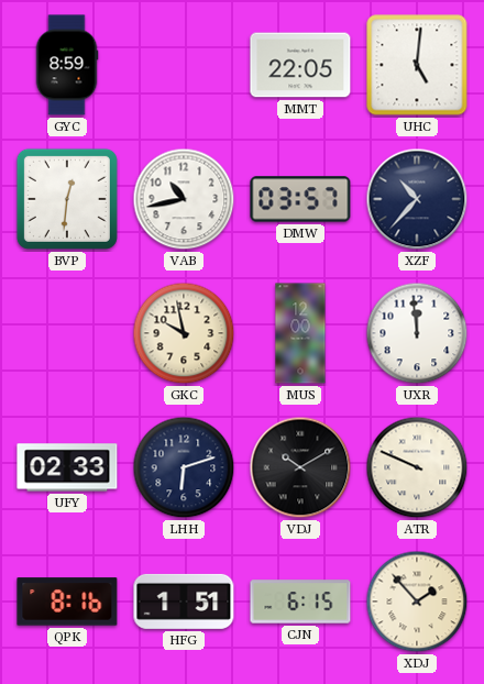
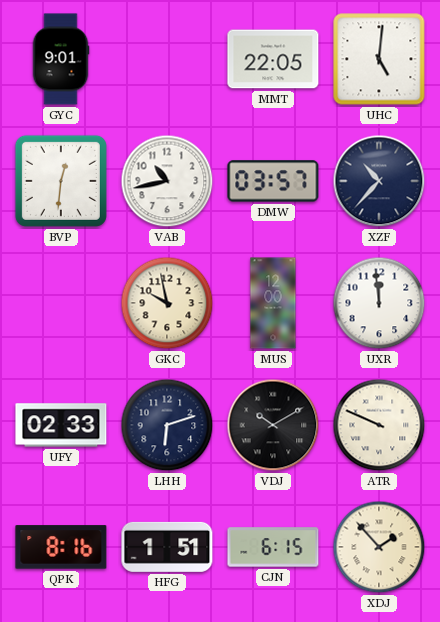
GYC: 8:59 -> 9:01
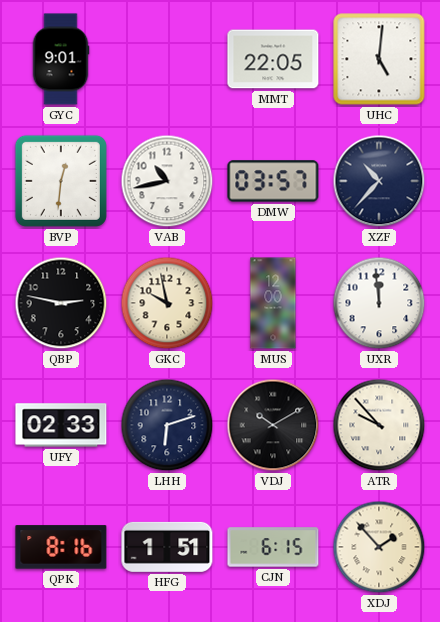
QBP: none -> 2:47
ATR: 9:49 -> 9:53
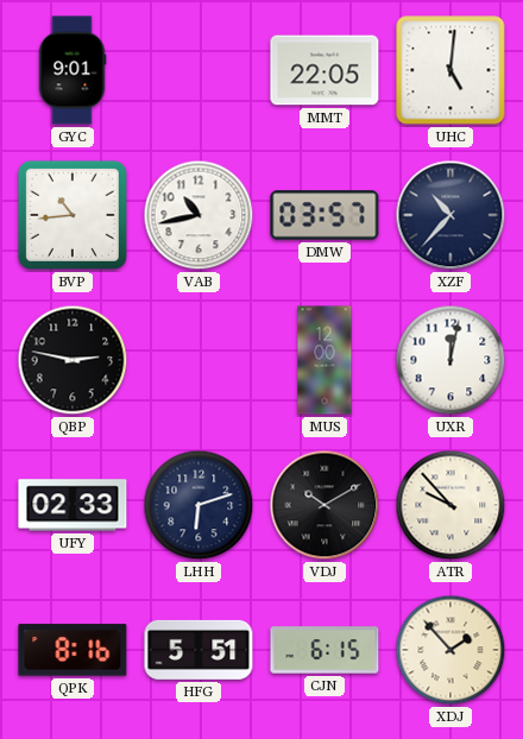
BVP: 12:31 -> 10:44
GKC: 9:58 -> none
UXR: 11:59 -> 12:02
HFG: 1:51 -> 5:51
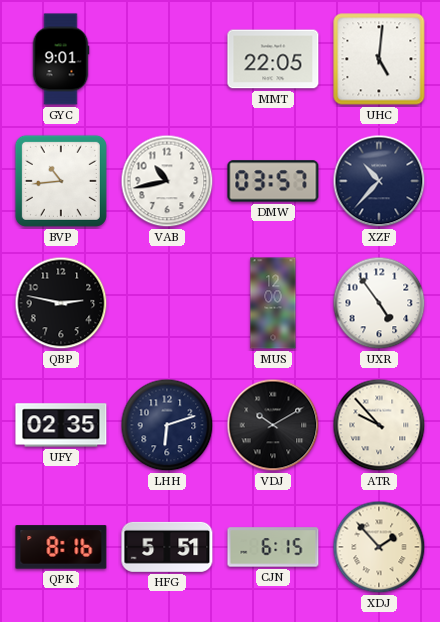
UXR: 12:02 -> 4:54
UFY: 02:33 -> 02:35
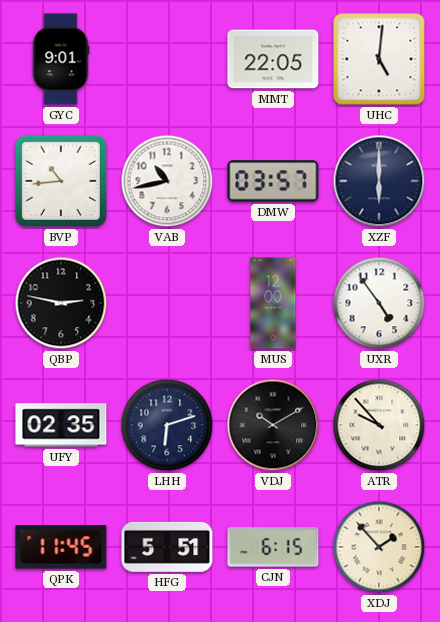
XZF: 10:37 -> 6:00
QPK: 8:16 -> 11:45
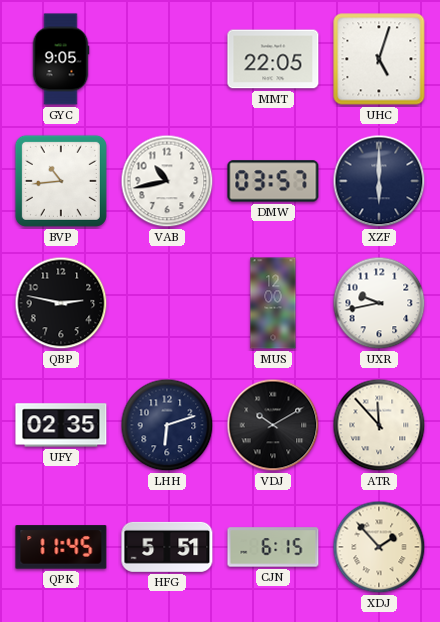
GYC: 9:01 -> 9:05
UHC: 5:01 -> 5:03
UXR: 4:54 -> 9:43
ATR: 9:53 -> 11:53
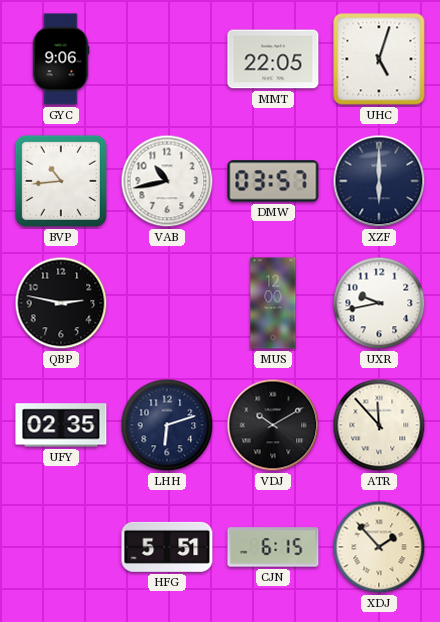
GYC: 9:05 -> 9:06
QPK: 11:45 -> none
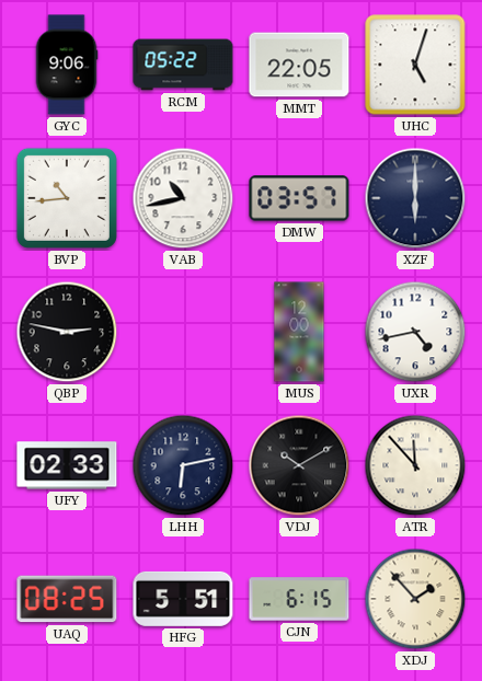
RCM: none -> 05:22
UXR: 9:43 -> 4:43
UFY: 02:35 -> 02:33
LHH: 6:12 -> 6:13
UAQ: none -> 08:25
